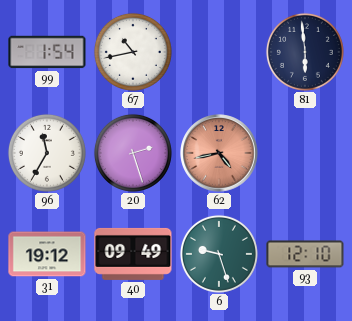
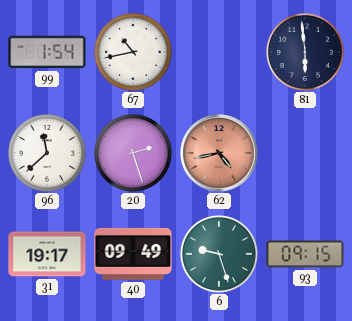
96: 11:35 -> 11:38
31: 19:12 -> 19:17
93: 12:10 -> 09:15
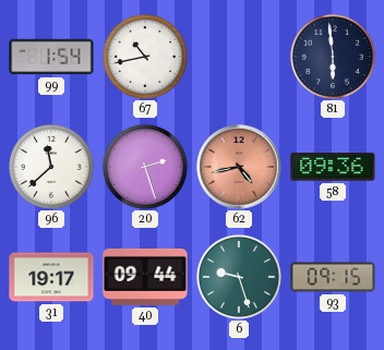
58: none -> 09:36
40: 09:49 -> 09:44
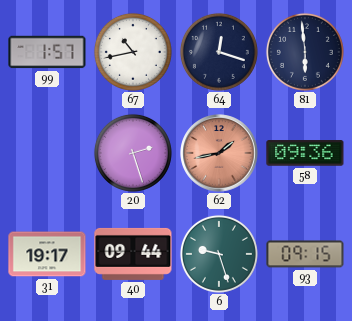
99: 1:54 -> 1:57
64: none -> 12:18
96: 11:38 -> none
62: 4:43 -> 1:43
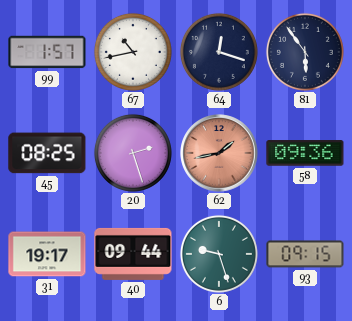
81: 5:59 -> 5:54
45: none -> 08:25
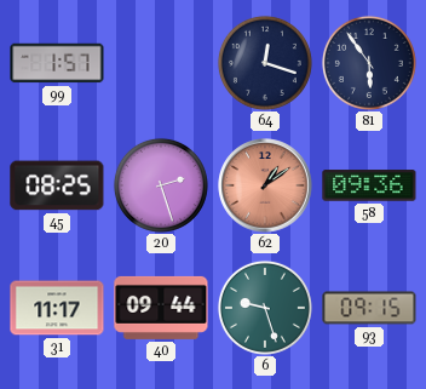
67: 10:43 -> none
62: 1:43 -> 1:09
31: 19:17 -> 11:17
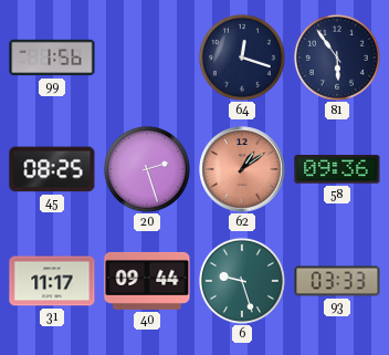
99: 1:57 -> 1:56
93: 09:15 -> 03:33
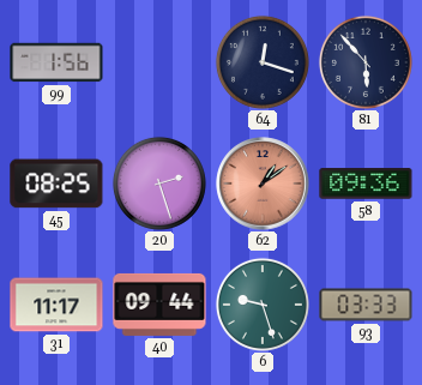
81: 5:54 -> 5:53
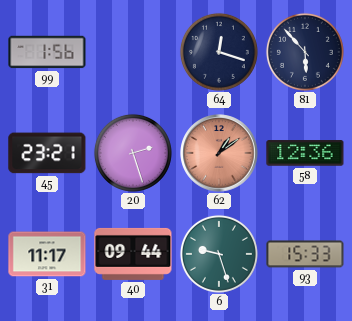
45: 08:25 -> 23:21
58: 09:36 -> 12:36
93: 03:33 -> 15:33
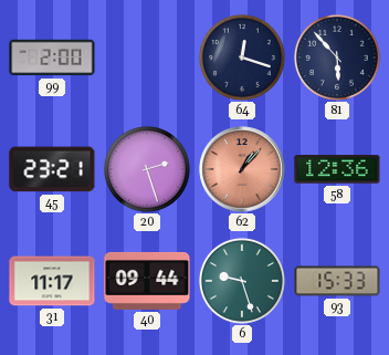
99: 1:56 -> 2:00
62: 1:09 -> 1:07
